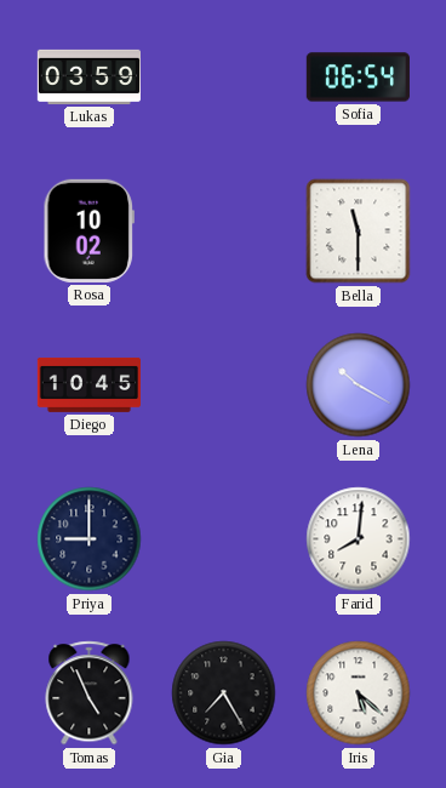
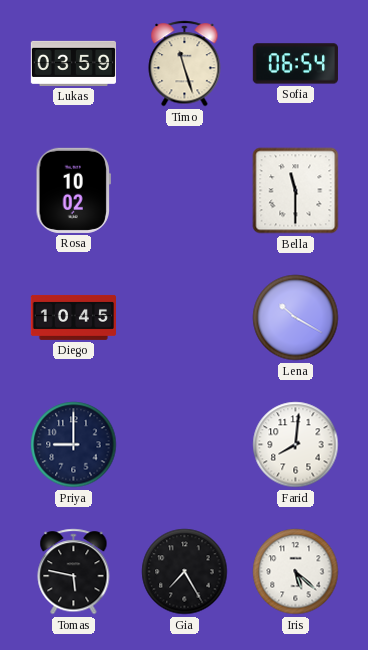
Timo: none -> 11:27
Tomas: 4:56 -> 5:47
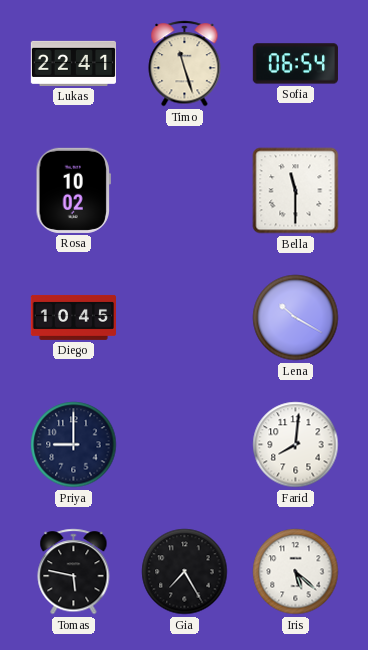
Lukas: 03:59 -> 22:41
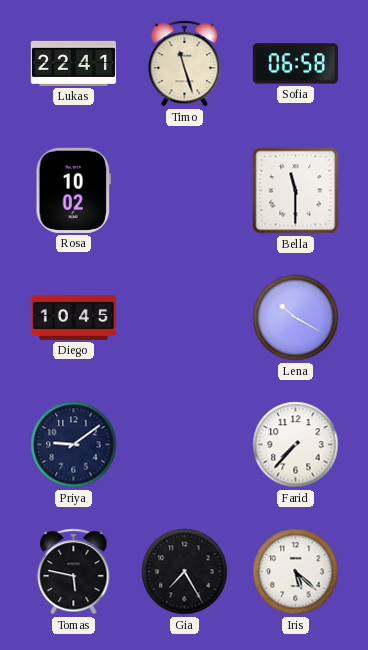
Sofia: 06:54 -> 06:58
Priya: 9:00 -> 9:09
Farid: 8:01 -> 7:37
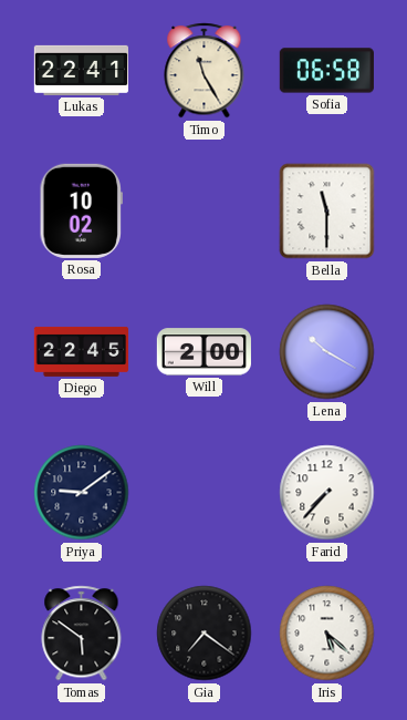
Timo: 11:27 -> 11:25
Diego: 10:45 -> 22:45
Will: none -> 2:00
Tomas: 5:47 -> 5:51
Gia: 7:25 -> 7:21
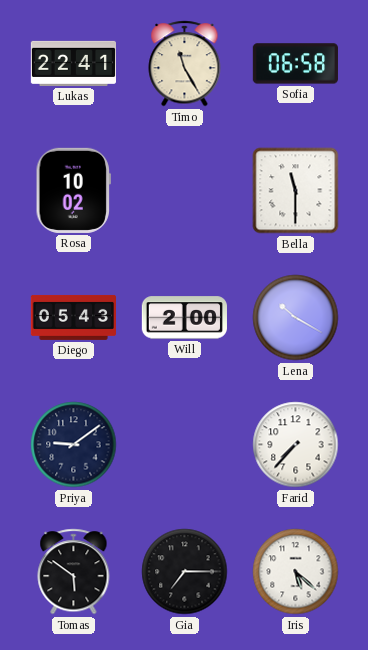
Diego: 22:45 -> 05:43
Gia: 7:21 -> 7:15
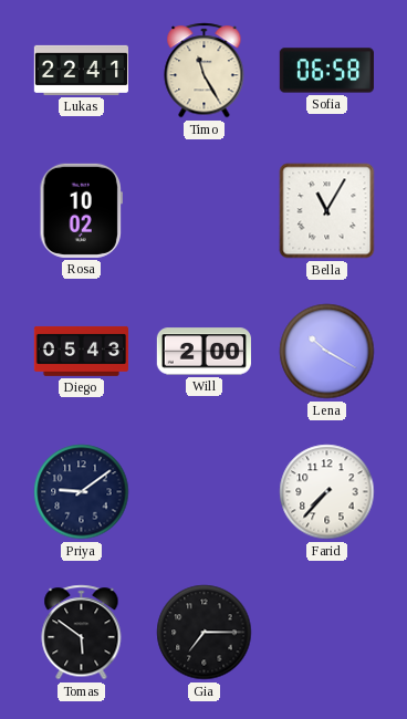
Bella: 11:30 -> 11:05
Iris: 5:22 -> none
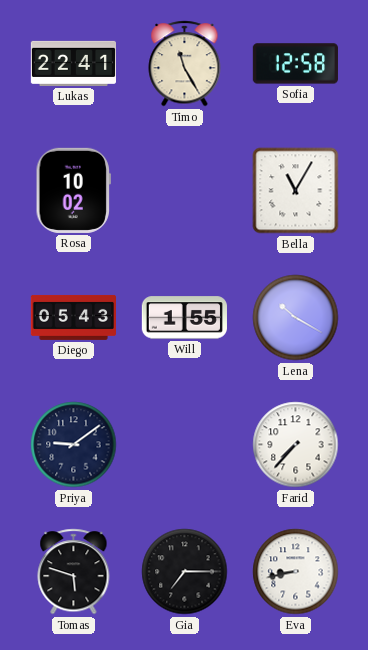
Sofia: 06:58 -> 12:58
Will: 2:00 -> 1:55
Tomas: 5:51 -> 5:48
Eva: none -> 8:43
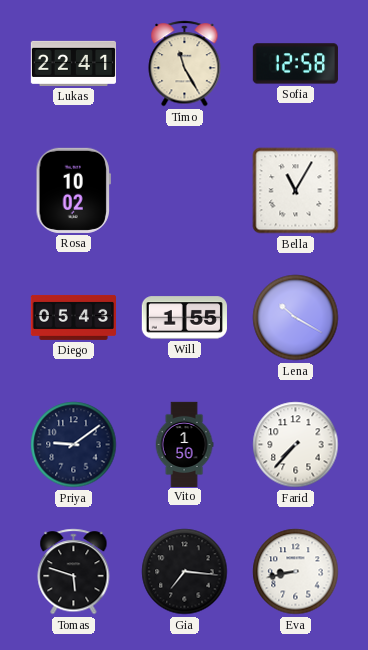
Vito: none -> 1:50
Gia: 7:15 -> 7:16
